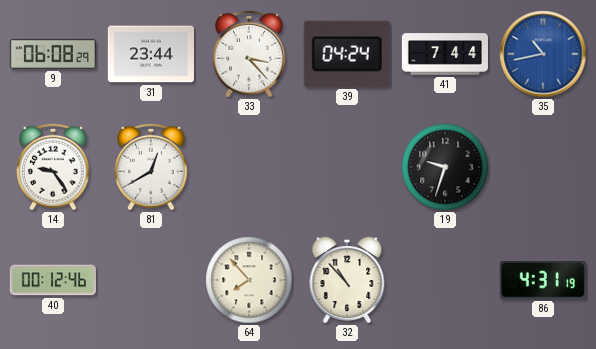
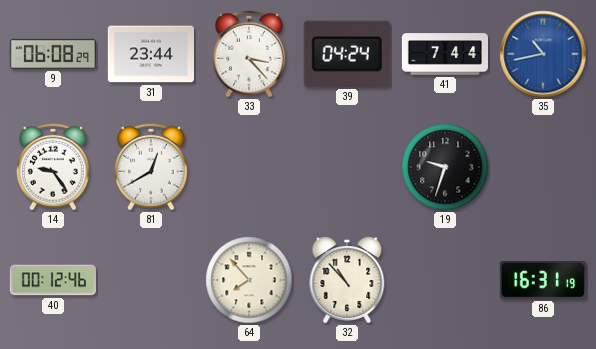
86: 4:31 -> 16:31
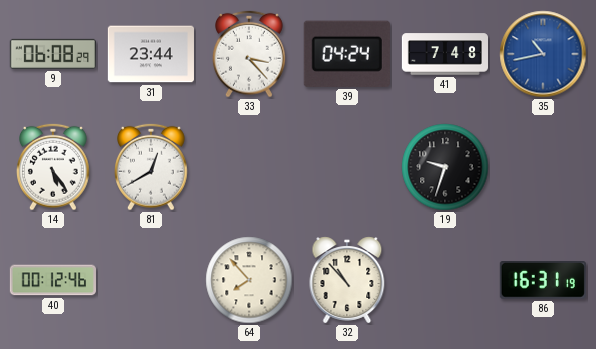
41: 7:44 -> 7:48
14: 9:24 -> 5:24
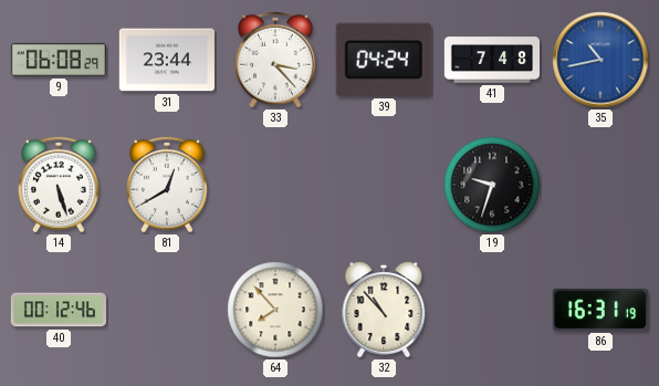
14: 5:24 -> 5:27
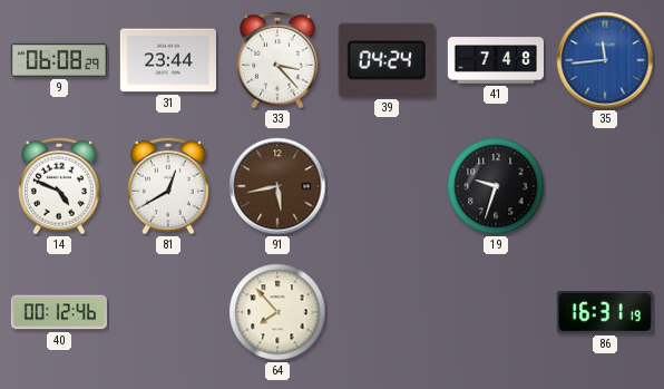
35: 10:43 -> 11:44
14: 5:27 -> 4:49
91: none -> 5:43
32: 10:53 -> none
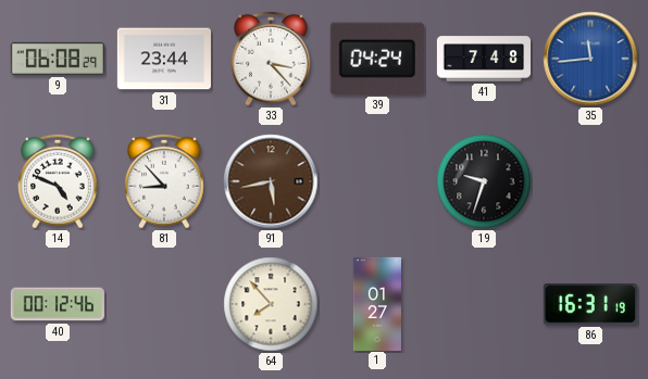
81: 12:40 -> 8:53
1: none -> 01:27
